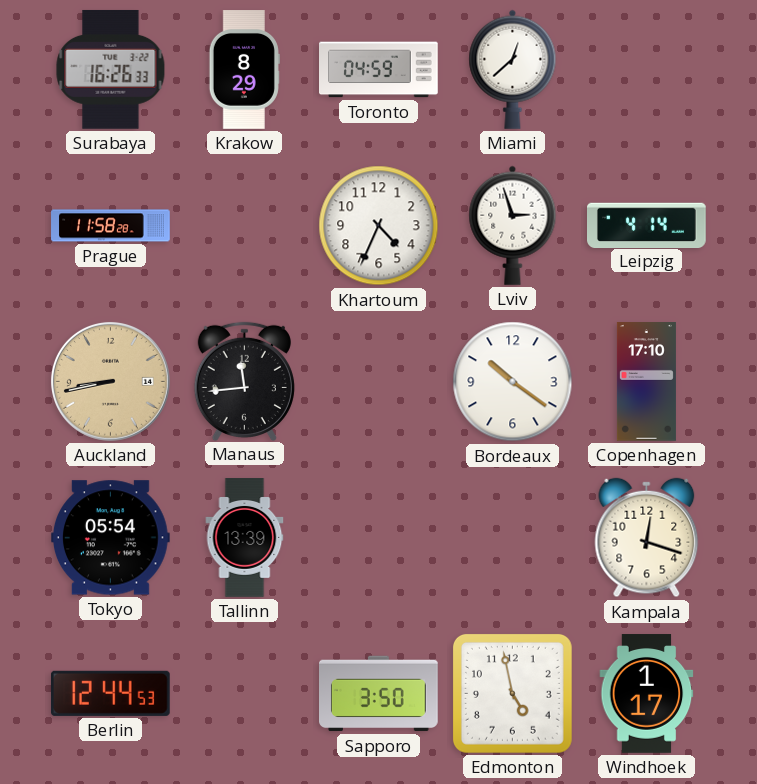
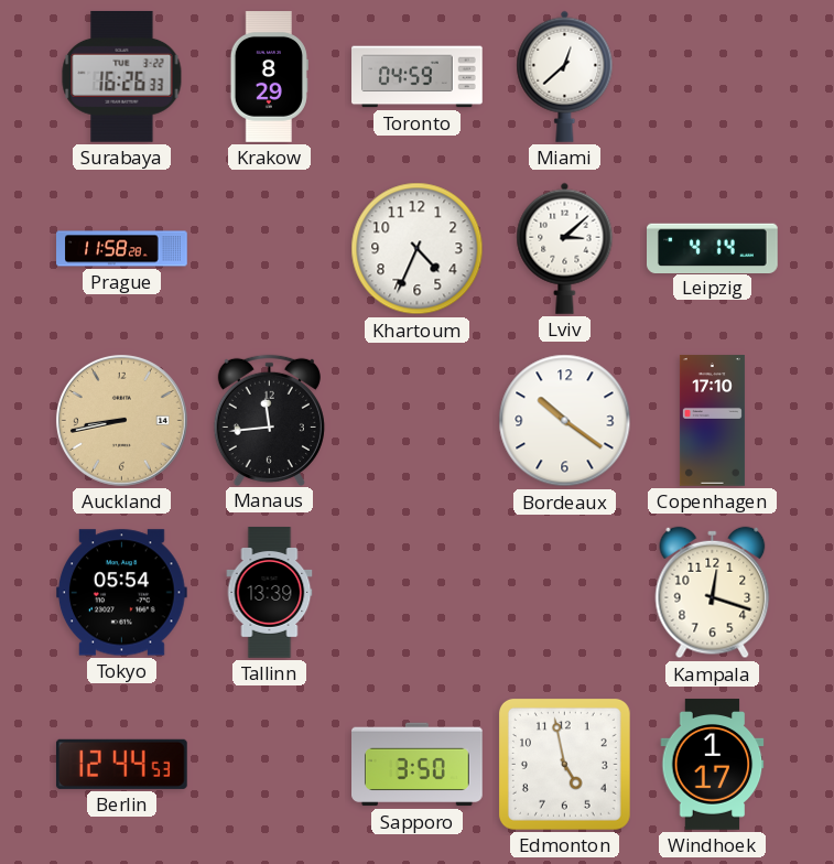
Lviv: 2:57 -> 3:08
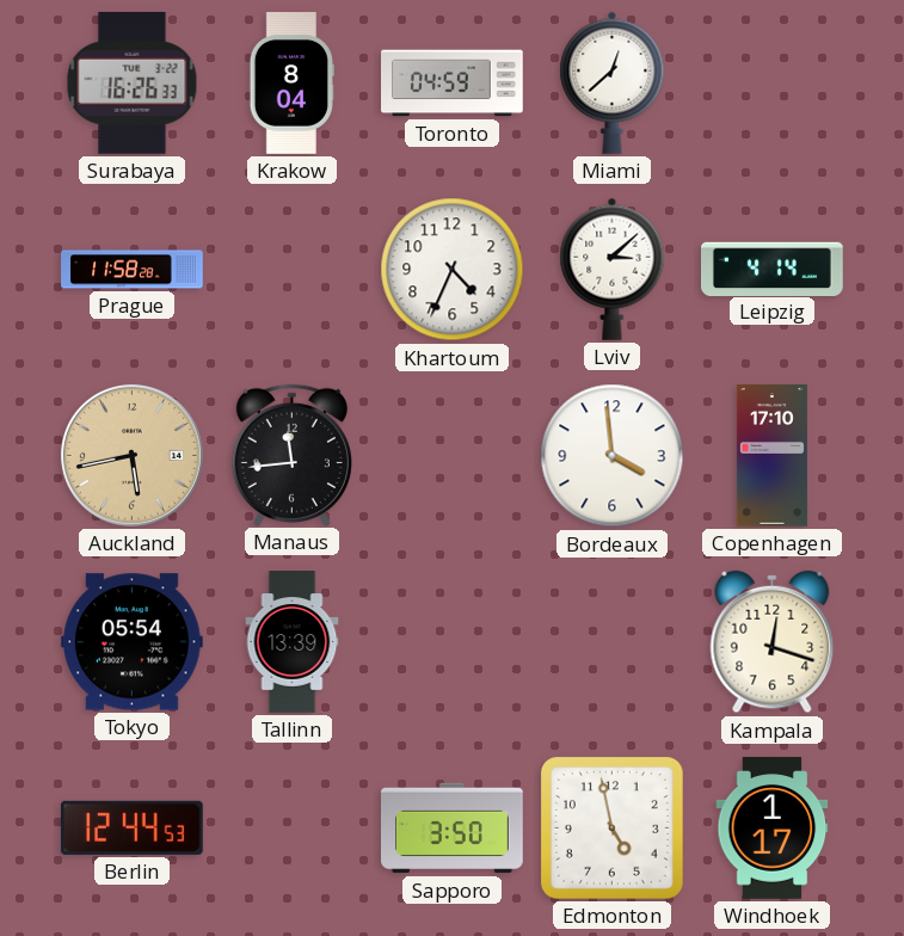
Krakow: 8:29 -> 8:04
Auckland: 8:43 -> 5:43
Bordeaux: 10:21 -> 3:59
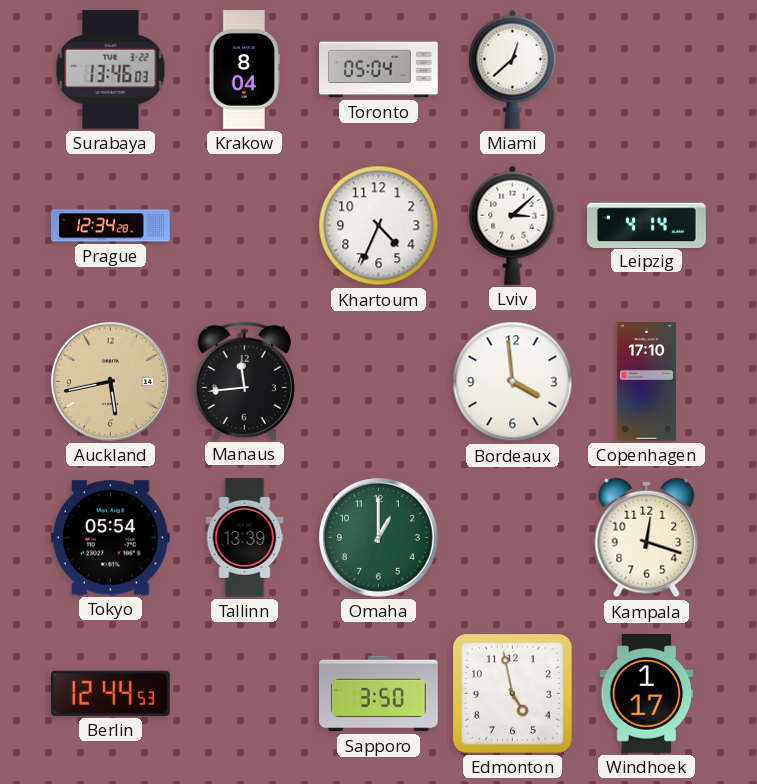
Surabaya: 16:26 -> 13:46
Toronto: 04:59 -> 05:04
Prague: 11:58 -> 12:34
Omaha: none -> 1:00
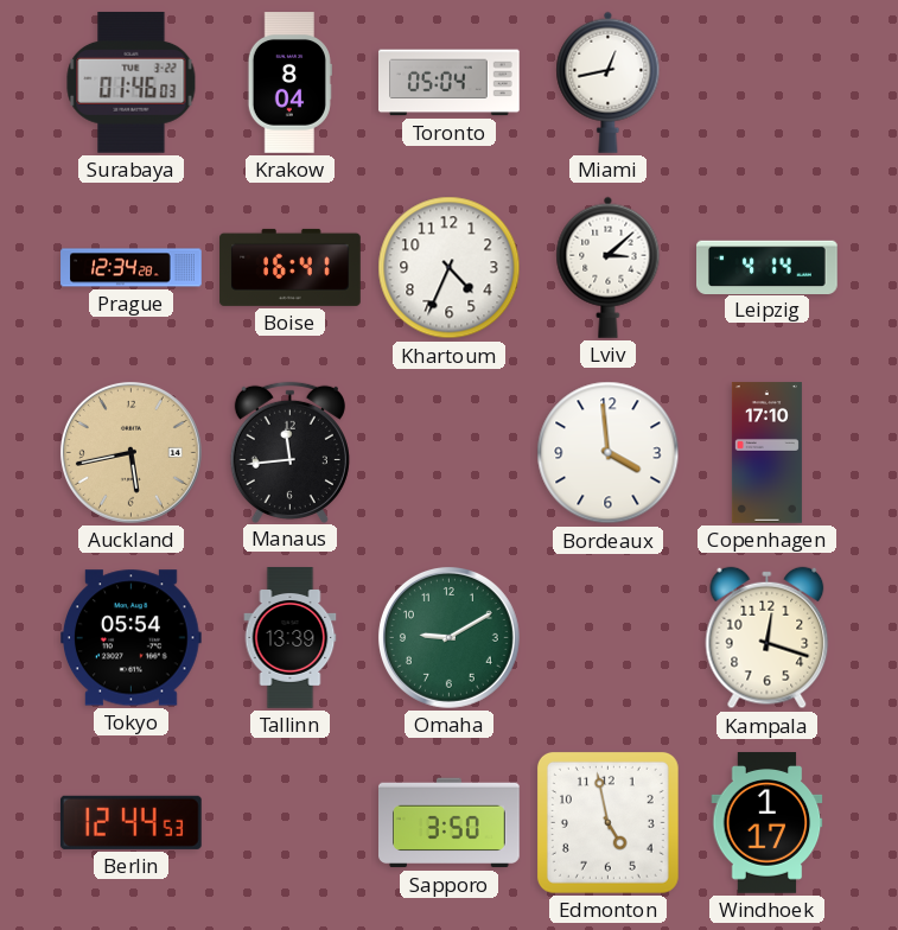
Surabaya: 13:46 -> 01:46
Miami: 12:38 -> 12:43
Boise: none -> 16:41
Omaha: 1:00 -> 9:10
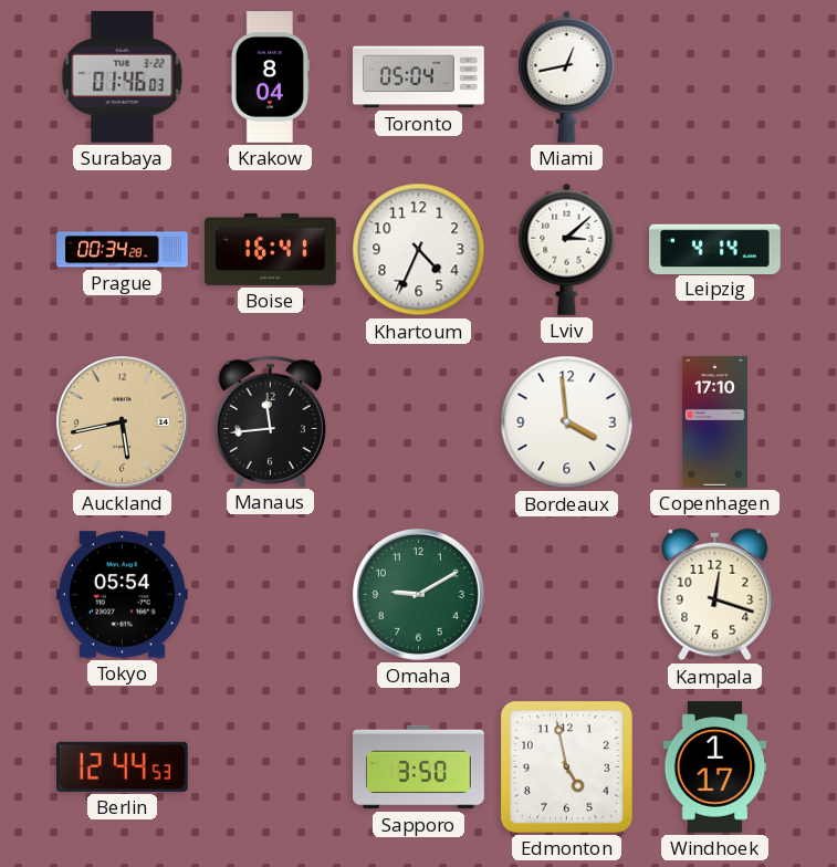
Prague: 12:34 -> 00:34
Tallinn: 13:39 -> none
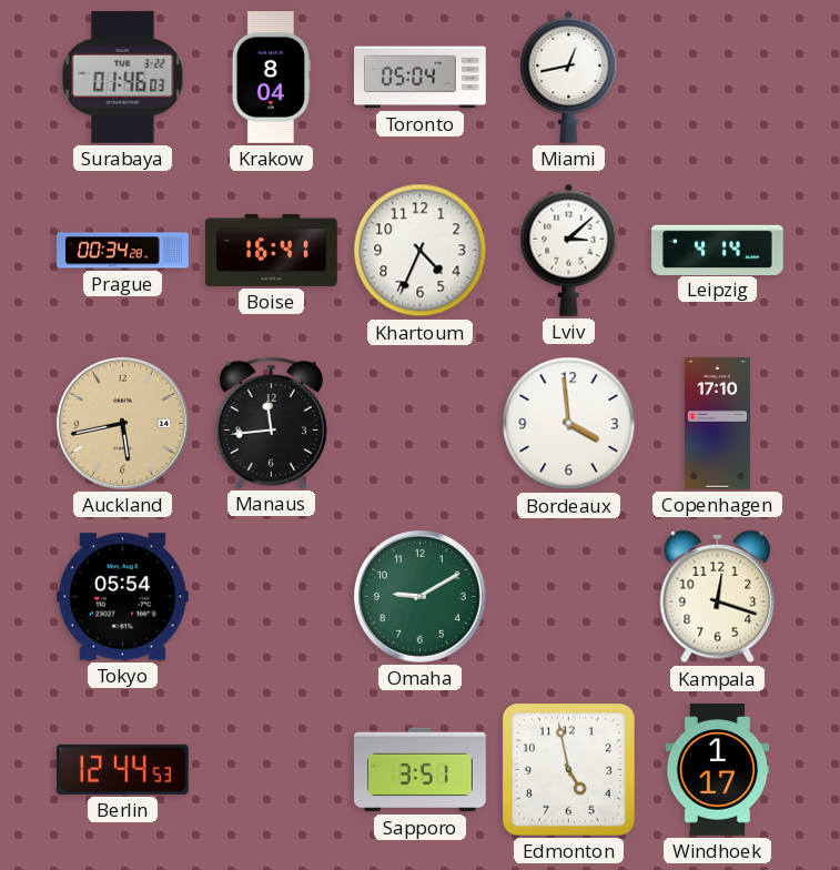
Sapporo: 3:50 -> 3:51
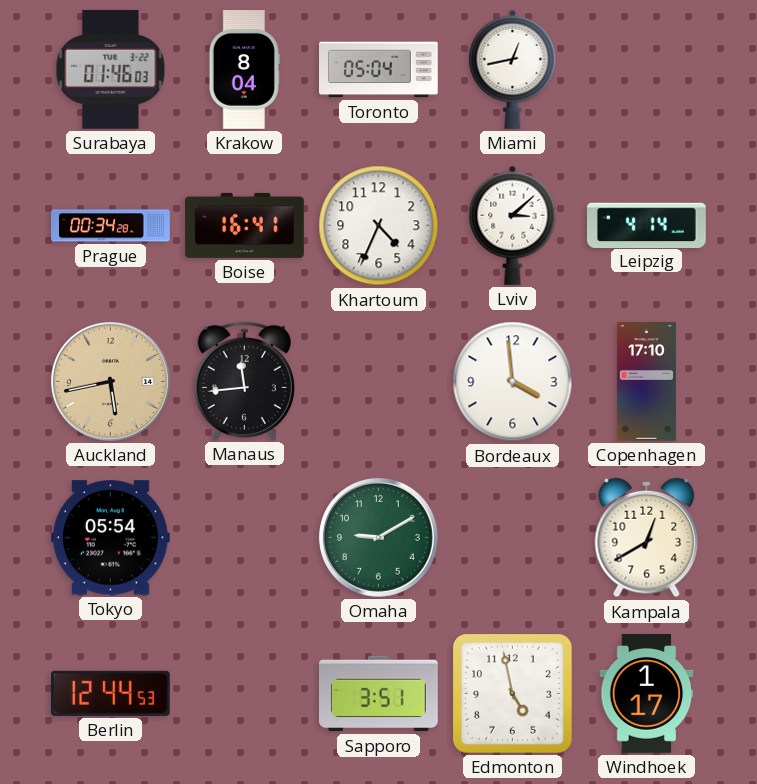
Kampala: 12:18 -> 12:40
